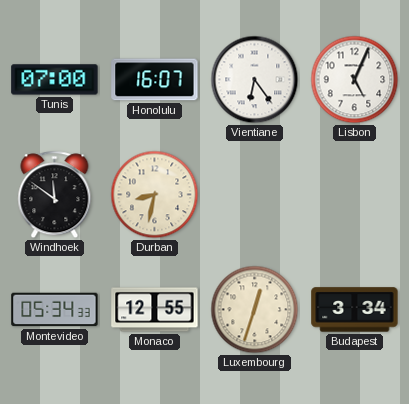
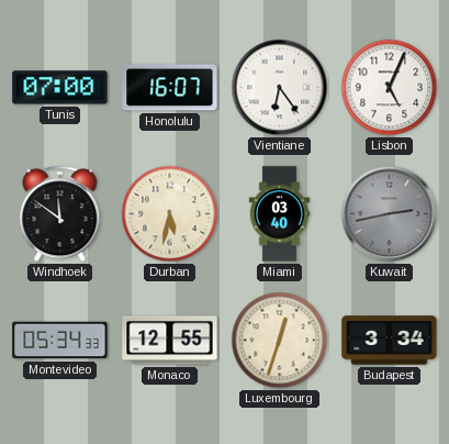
Durban: 8:32 -> 5:32
Miami: none -> 03:40
Kuwait: none -> 2:43
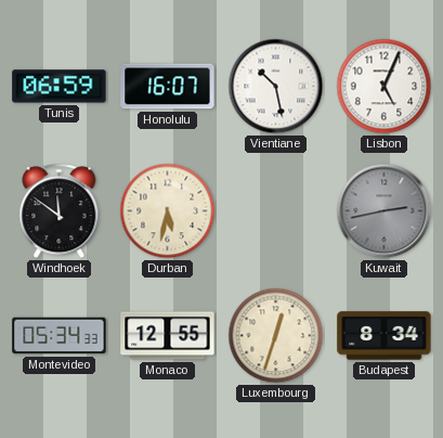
Tunis: 07:00 -> 06:59
Vientiane: 6:24 -> 10:28
Miami: 03:40 -> none
Budapest: 3:34 -> 8:34
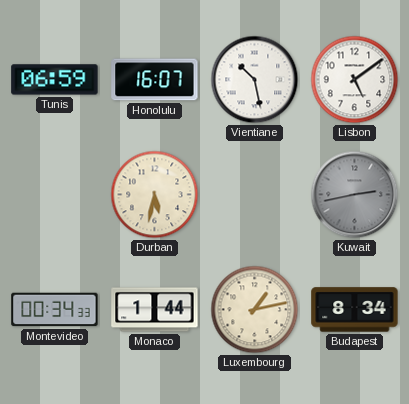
Lisbon: 5:04 -> 5:09
Windhoek: 11:51 -> none
Montevideo: 05:34 -> 00:34
Monaco: 12:55 -> 1:44
Luxembourg: 12:33 -> 1:13
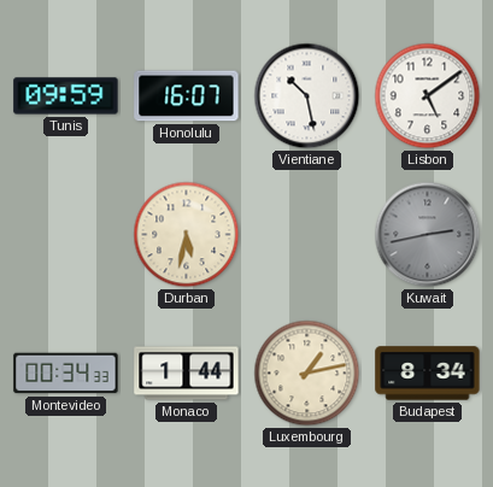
Tunis: 06:59 -> 09:59
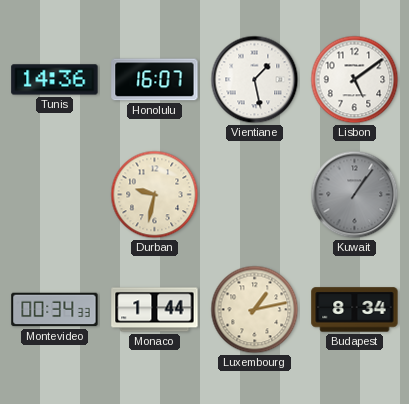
Tunis: 09:59 -> 14:36
Vientiane: 10:28 -> 1:28
Durban: 5:32 -> 9:32
Kuwait: 2:43 -> 1:06
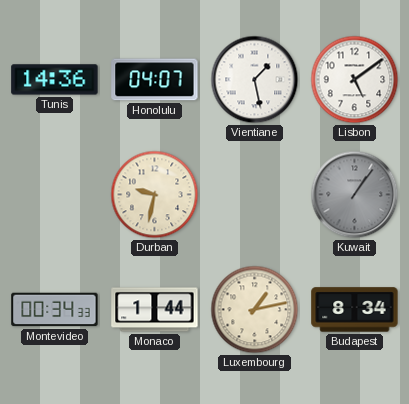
Honolulu: 16:07 -> 04:07
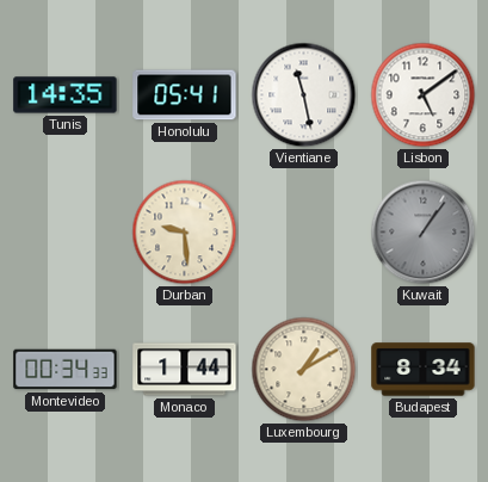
Tunis: 14:36 -> 14:35
Honolulu: 04:07 -> 05:41
Vientiane: 1:28 -> 11:28
Durban: 9:32 -> 9:29
Luxembourg: 1:13 -> 1:10
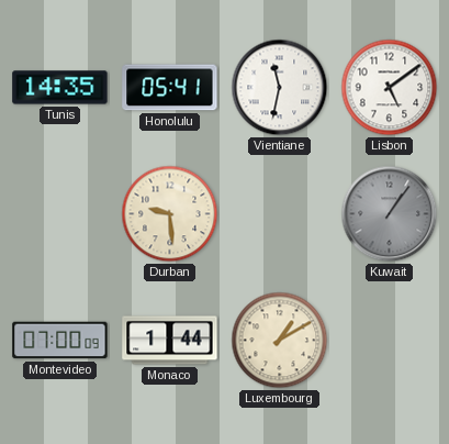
Vientiane: 11:28 -> 11:32
Montevideo: 00:34 -> 07:00
Budapest: 8:34 -> none
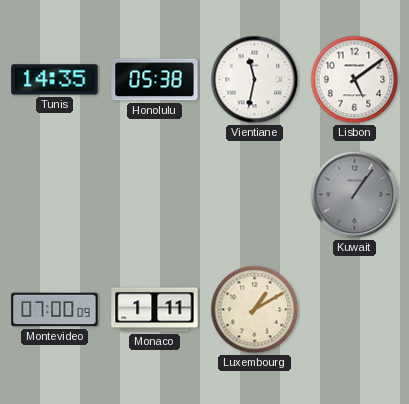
Honolulu: 05:41 -> 05:38
Durban: 9:29 -> none
Monaco: 1:44 -> 1:11
